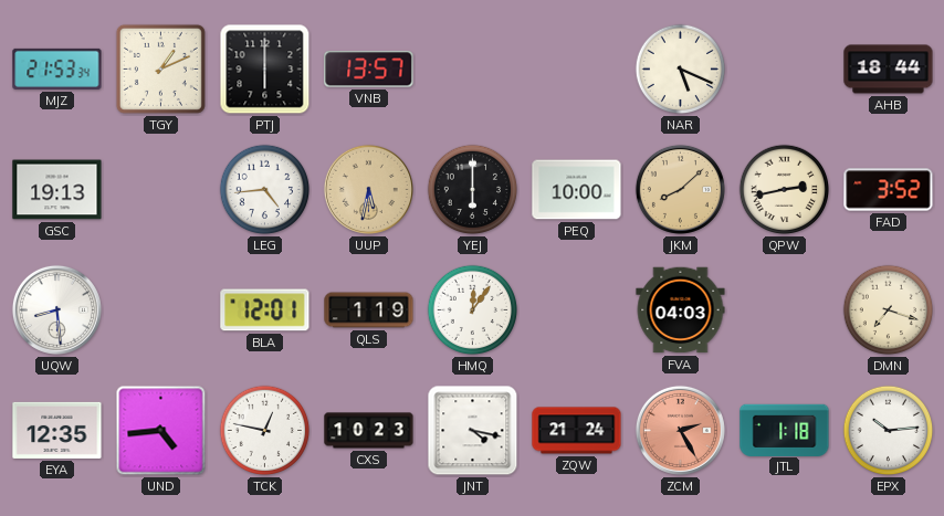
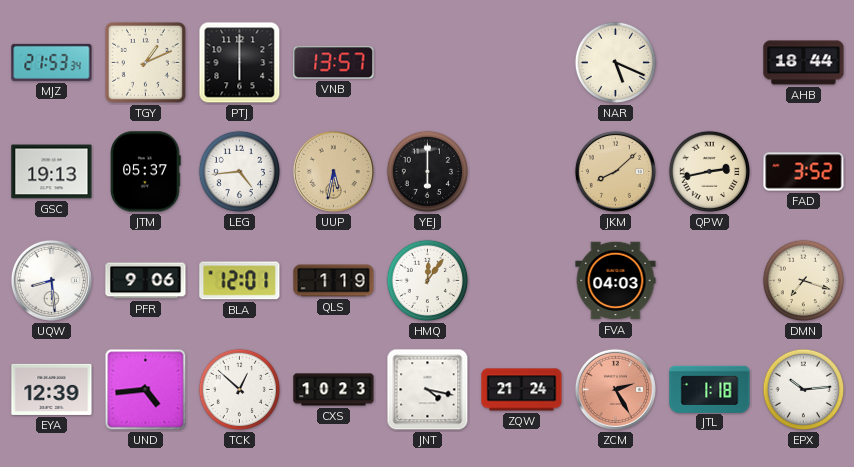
JTM: none -> 05:37
PEQ: 10:00 -> none
PFR: none -> 9:06
EYA: 12:35 -> 12:39
TCK: 12:47 -> 12:52
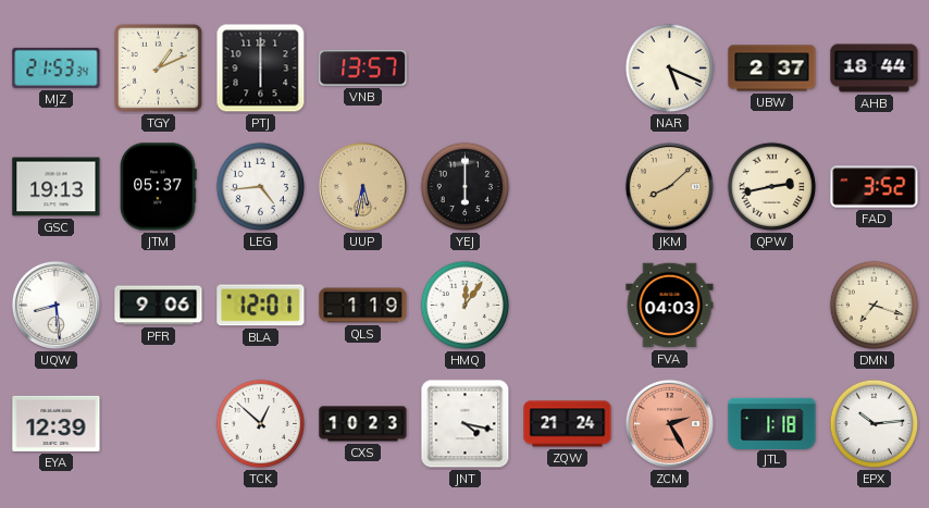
UBW: none -> 2:37
UND: 4:44 -> none
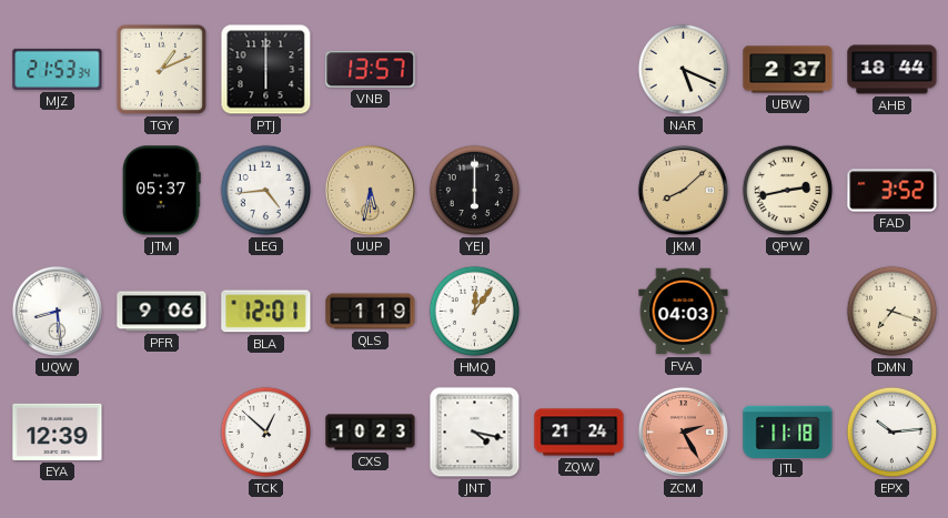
GSC: 19:13 -> none
JTL: 1:18 -> 11:18
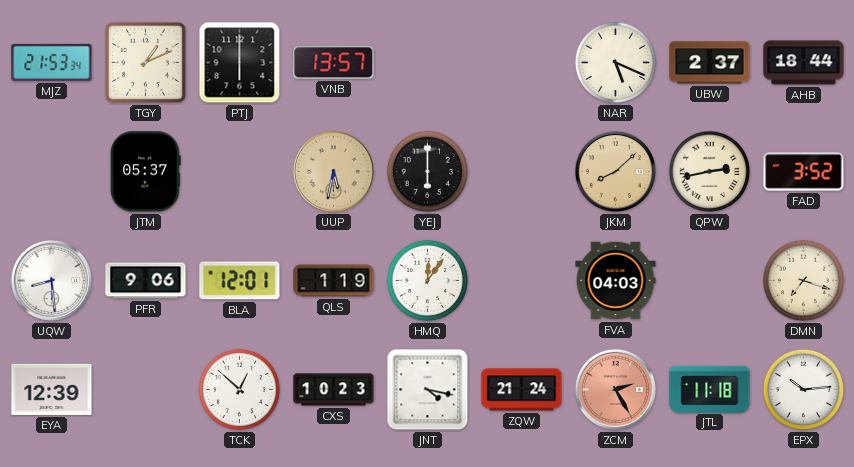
LEG: 4:44 -> none
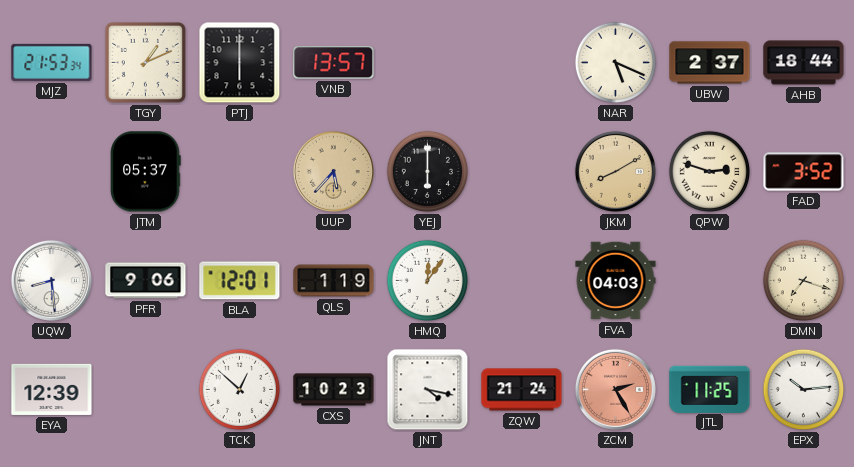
UUP: 5:32 -> 5:37
JKM: 8:08 -> 8:10
QPW: 2:43 -> 2:48
JTL: 11:18 -> 11:25
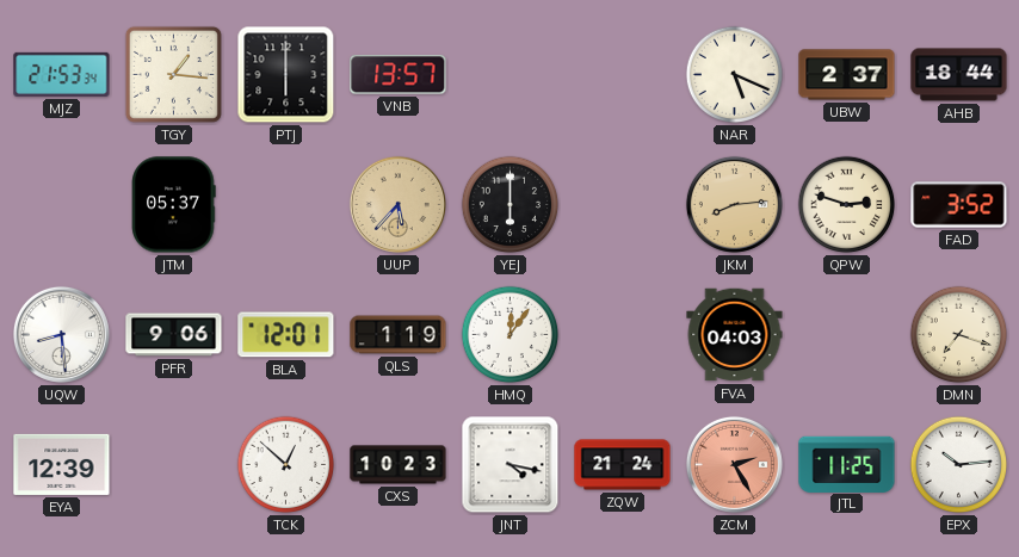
TGY: 1:11 -> 1:16
JKM: 8:10 -> 8:14
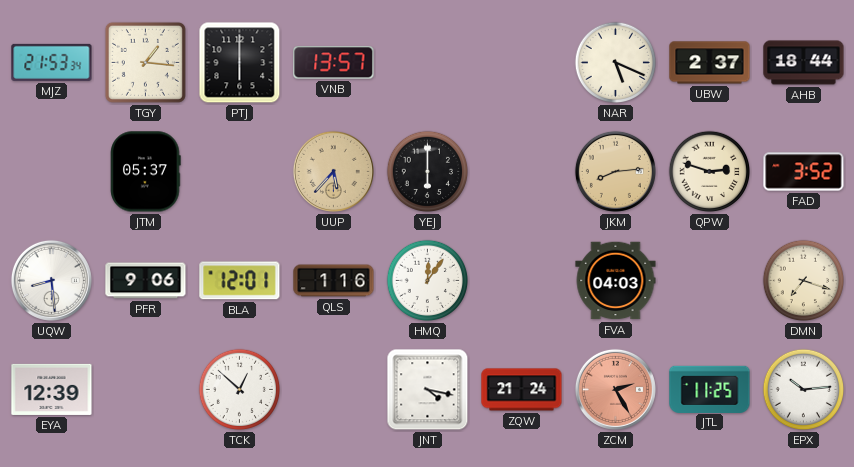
QLS: 1:19 -> 1:16
CXS: 10:23 -> none
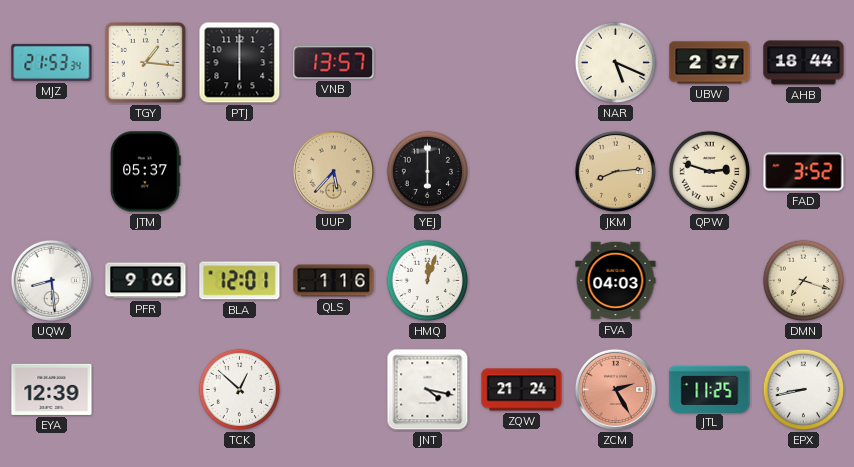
HMQ: 12:06 -> 12:03
EPX: 10:14 -> 8:43
